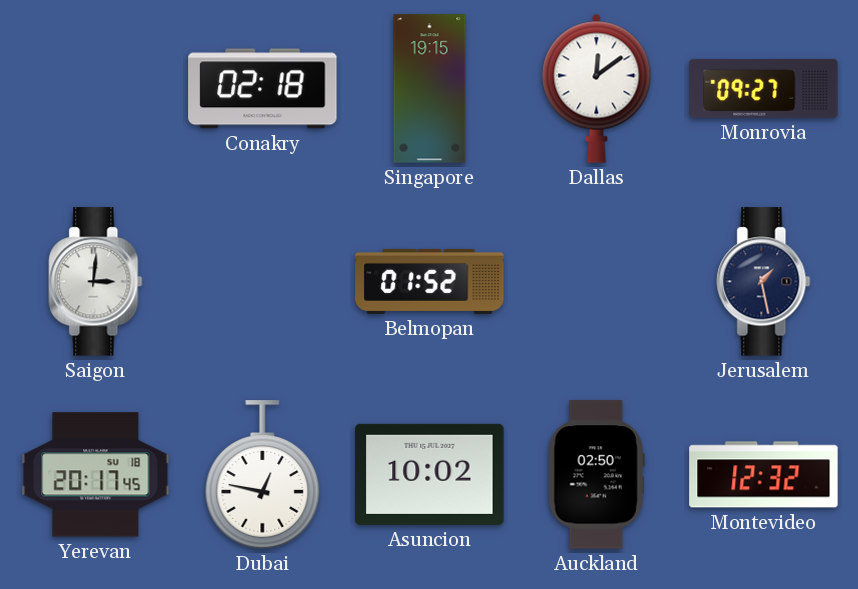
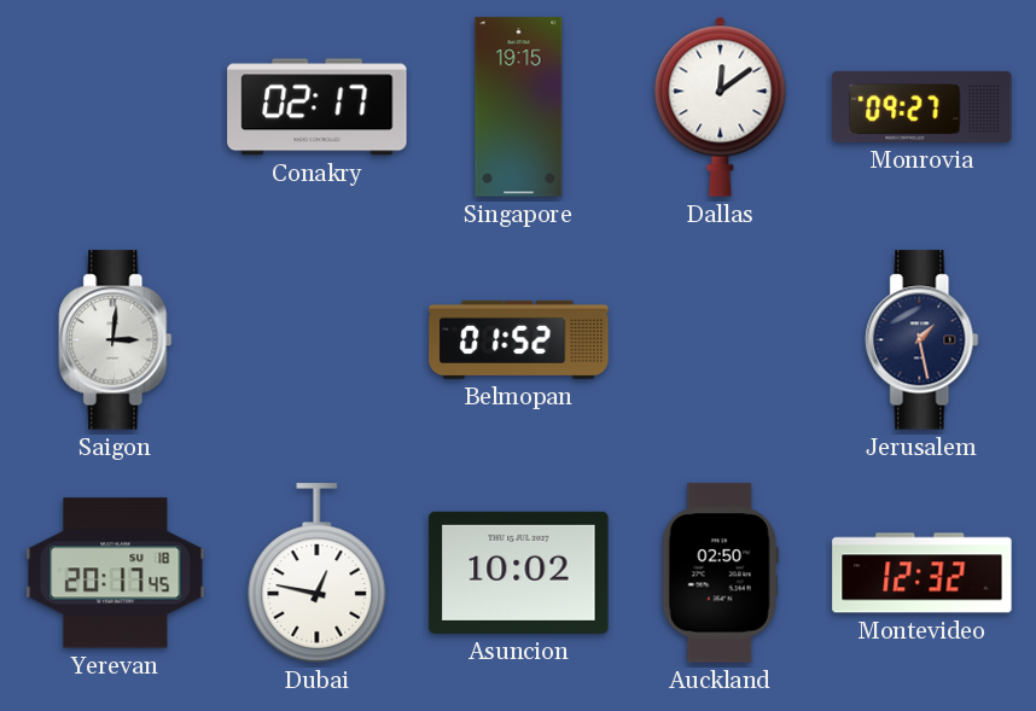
Conakry: 02:18 -> 02:17
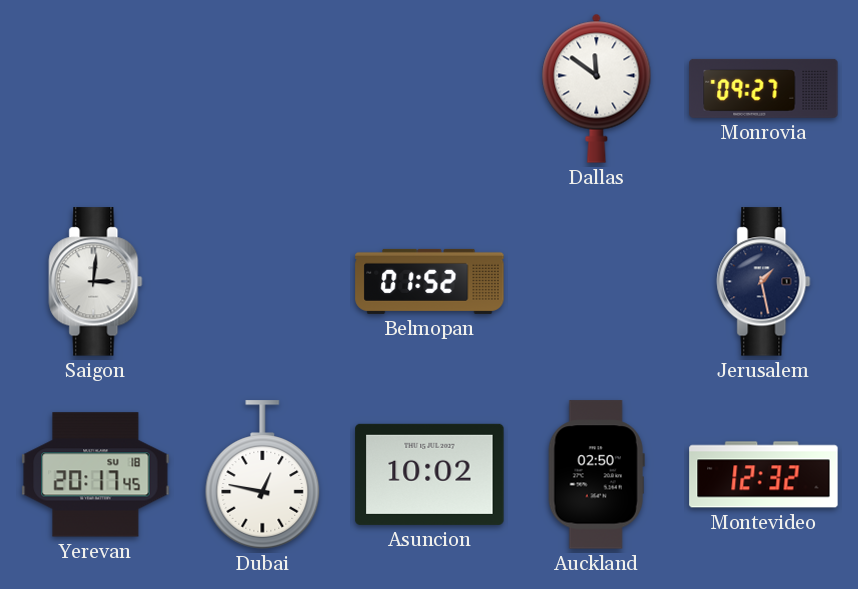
Conakry: 02:17 -> none
Singapore: 19:15 -> none
Dallas: 12:09 -> 11:51
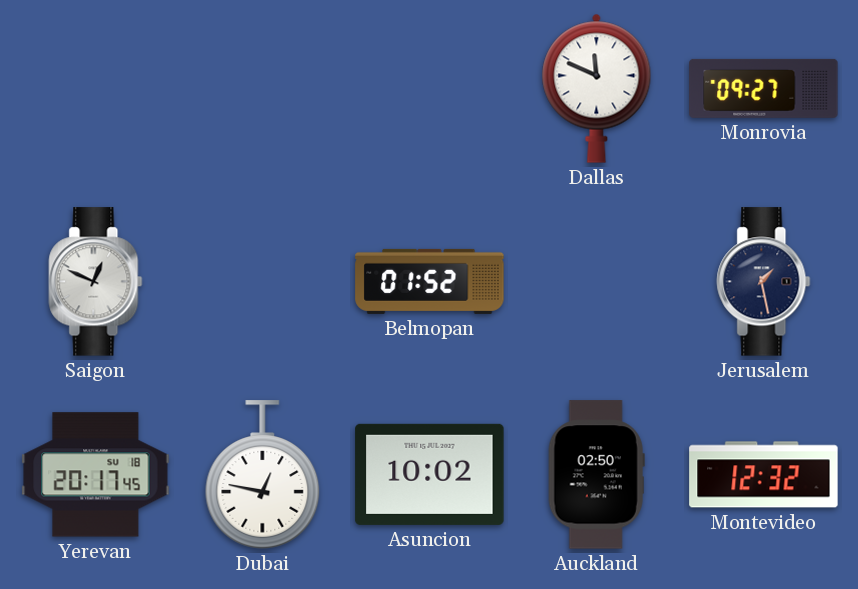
Dallas: 11:51 -> 11:49
Saigon: 3:01 -> 12:49
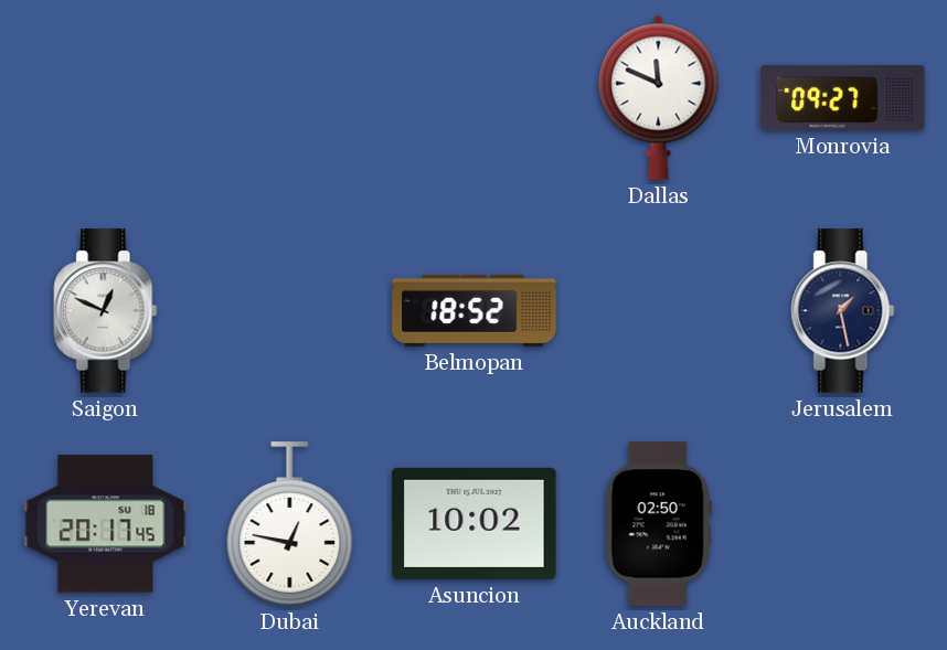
Belmopan: 01:52 -> 18:52
Montevideo: 12:32 -> none
